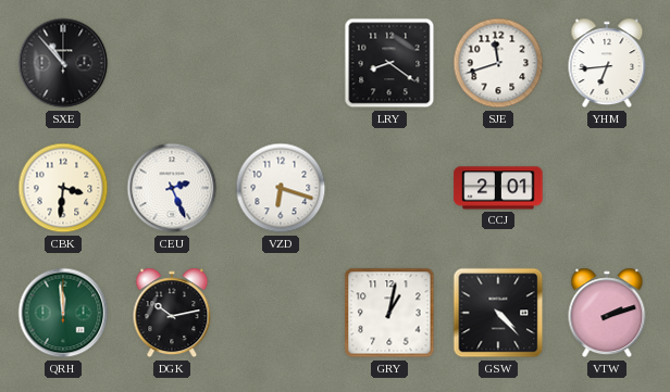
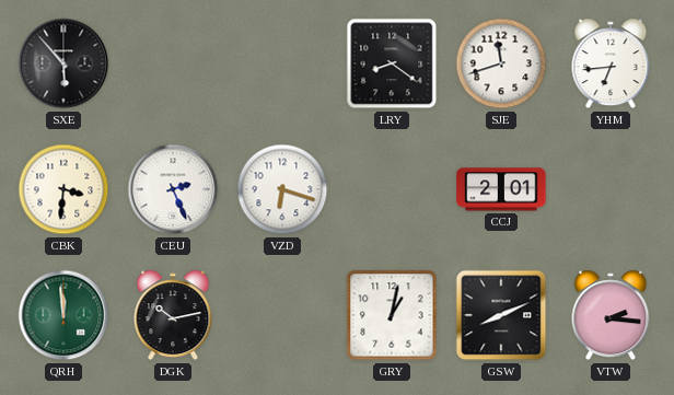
SXE: 10:53 -> 5:53
GSW: 4:23 -> 8:11
VTW: 2:12 -> 2:16
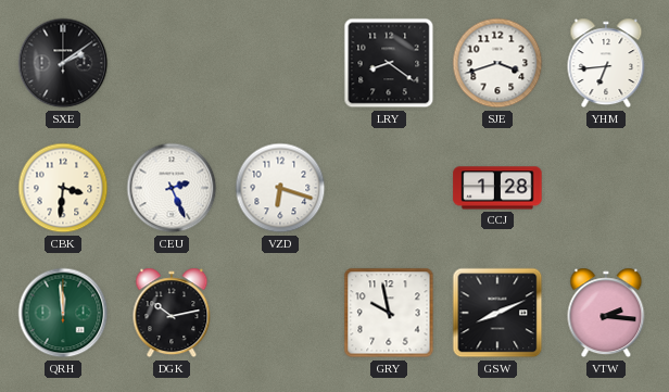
SXE: 5:53 -> 2:09
SJE: 11:42 -> 3:42
CCJ: 2:01 -> 1:28
GRY: 1:02 -> 9:58
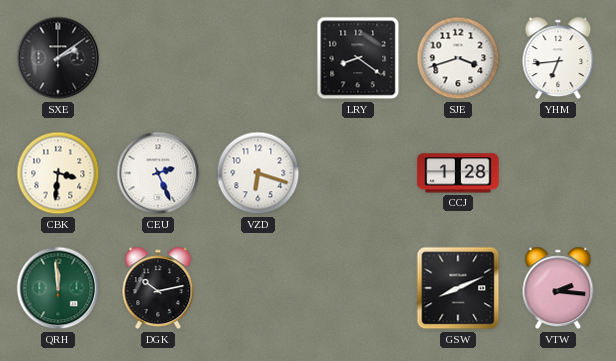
GRY: 9:58 -> none
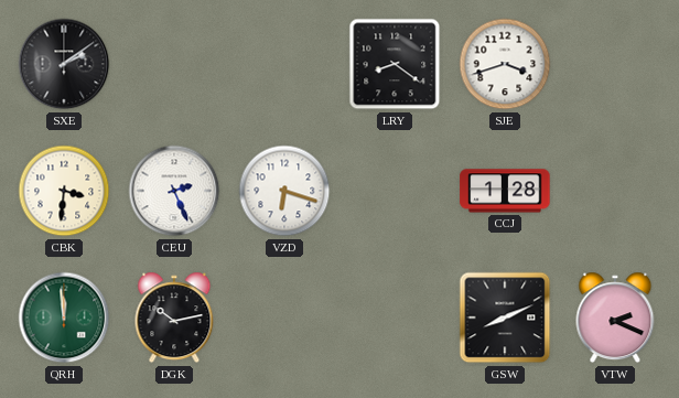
YHM: 6:44 -> none
VTW: 2:16 -> 2:19
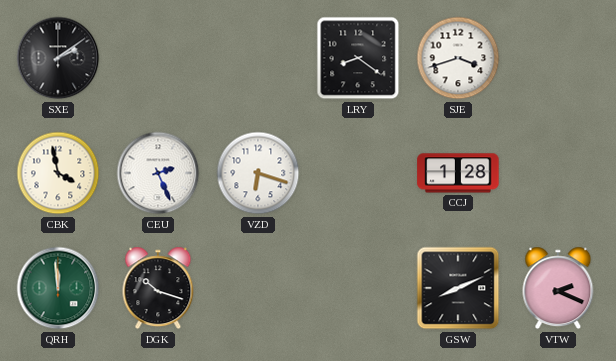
CBK: 3:31 -> 3:58
DGK: 10:13 -> 10:18
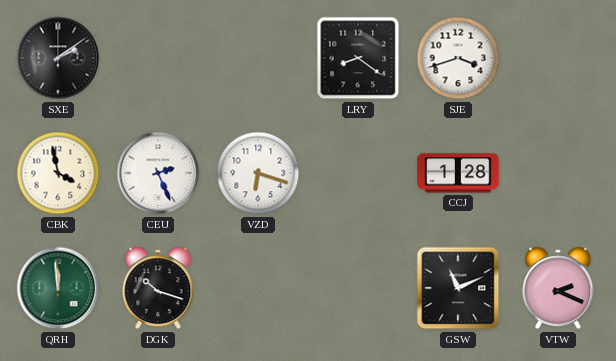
GSW: 8:11 -> 11:11
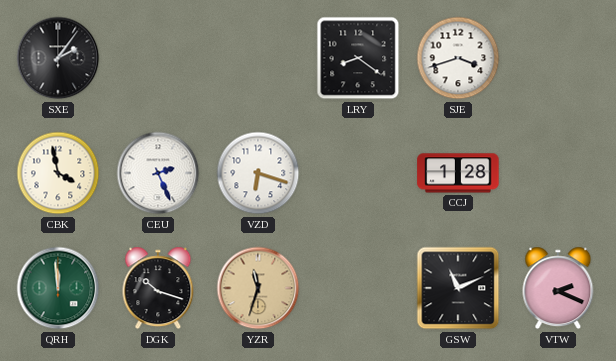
SXE: 2:09 -> 2:06
YZR: none -> 11:33
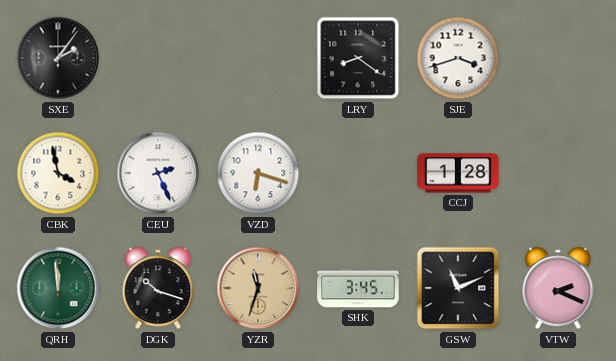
SHK: none -> 3:45
